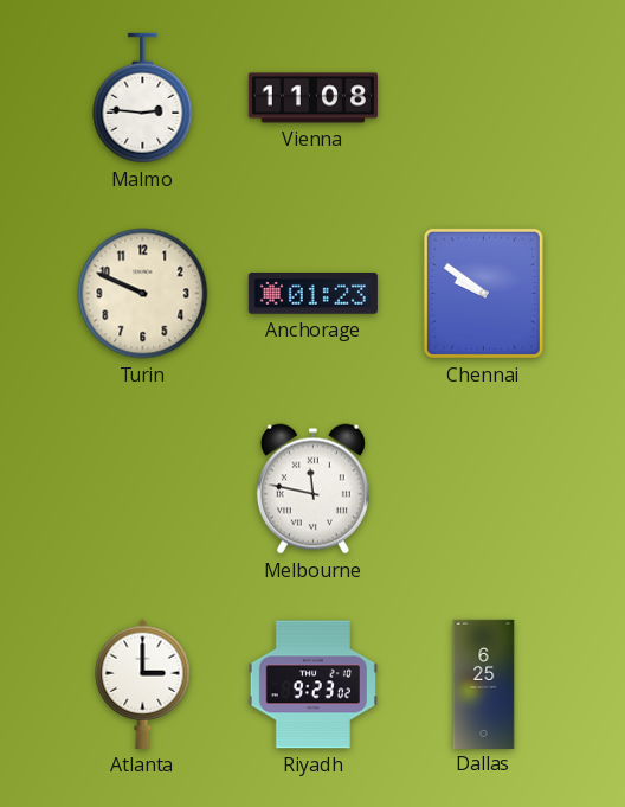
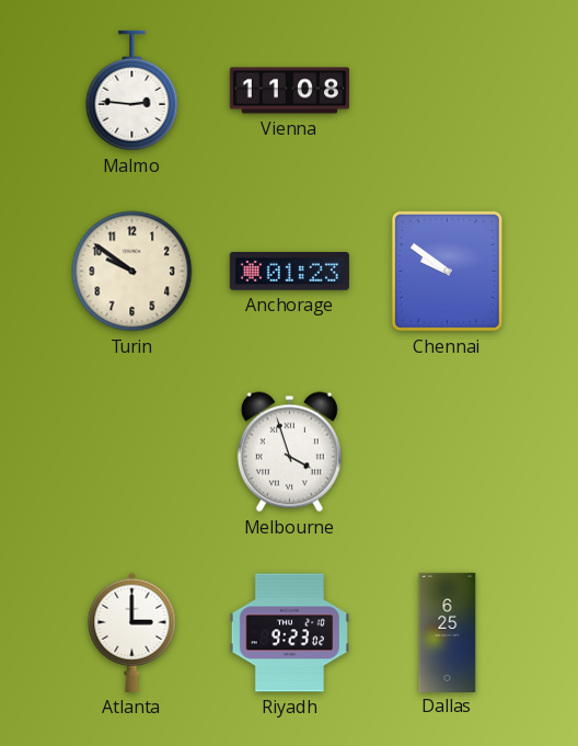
Turin: 9:49 -> 9:51
Melbourne: 11:47 -> 3:57
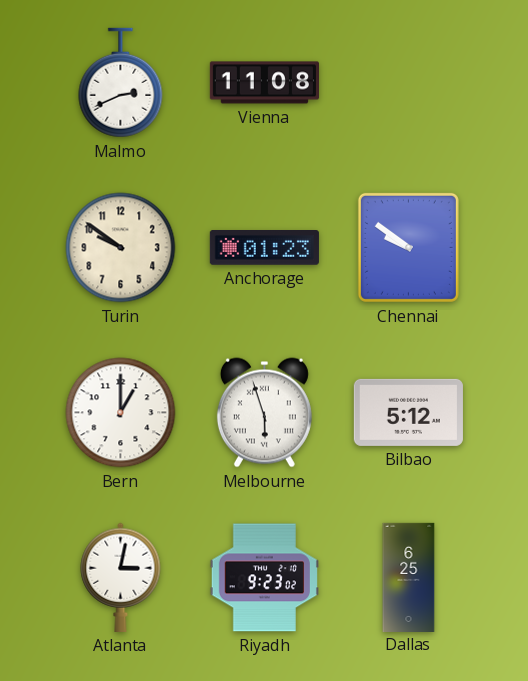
Malmo: 2:46 -> 2:41
Bern: none -> 1:00
Melbourne: 3:57 -> 5:57
Bilbao: none -> 5:12
Atlanta: 3:00 -> 3:02
